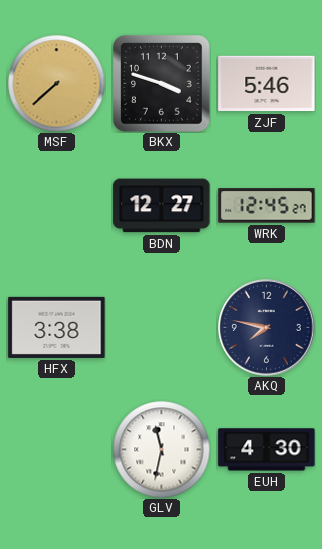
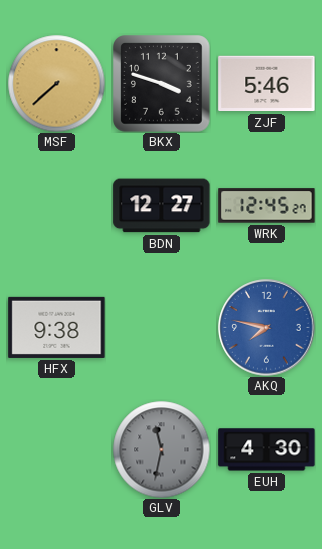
HFX: 3:38 -> 9:38
AKQ dial: navy -> blue
GLV dial: white -> grey
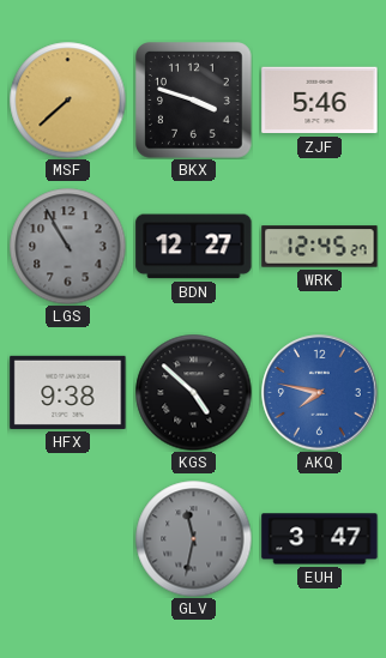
LGS: none -> 10:55
KGS: none -> 4:52
EUH: 4:30 -> 3:47
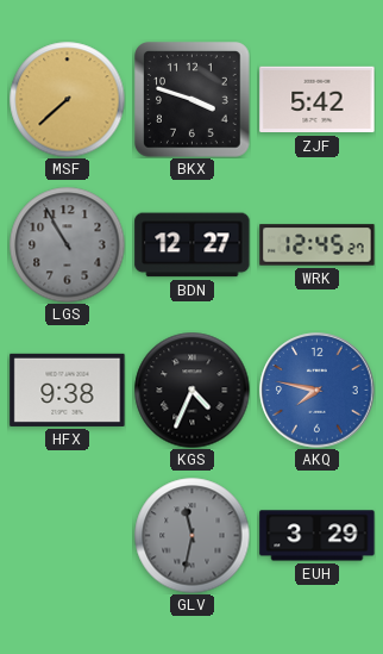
ZJF: 5:46 -> 5:42
KGS: 4:52 -> 4:34
EUH: 3:47 -> 3:29
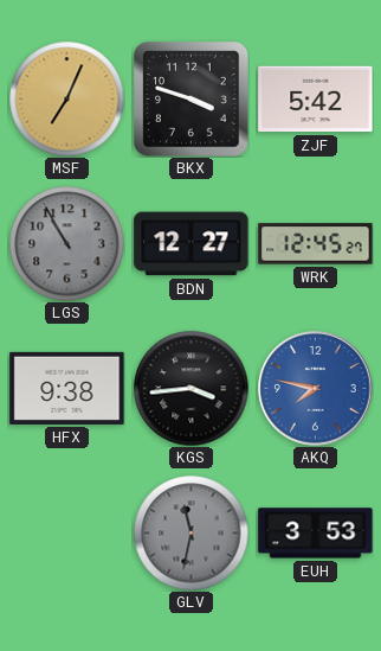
MSF: 7:38 -> 7:04
KGS: 4:34 -> 3:44
EUH: 3:29 -> 3:53
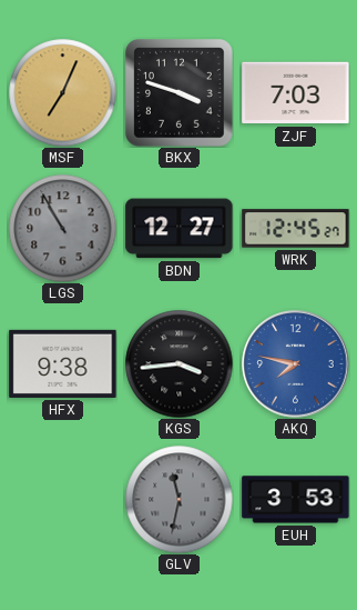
ZJF: 5:42 -> 7:03
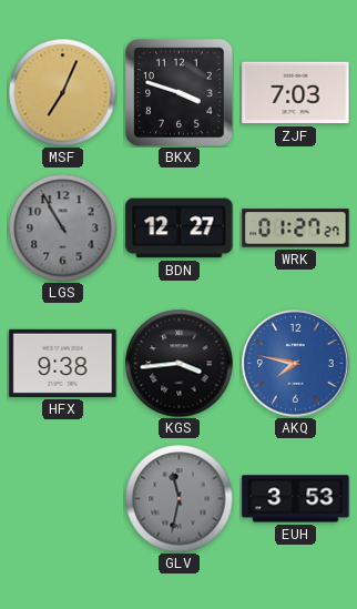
WRK: 12:45 -> 01:27
